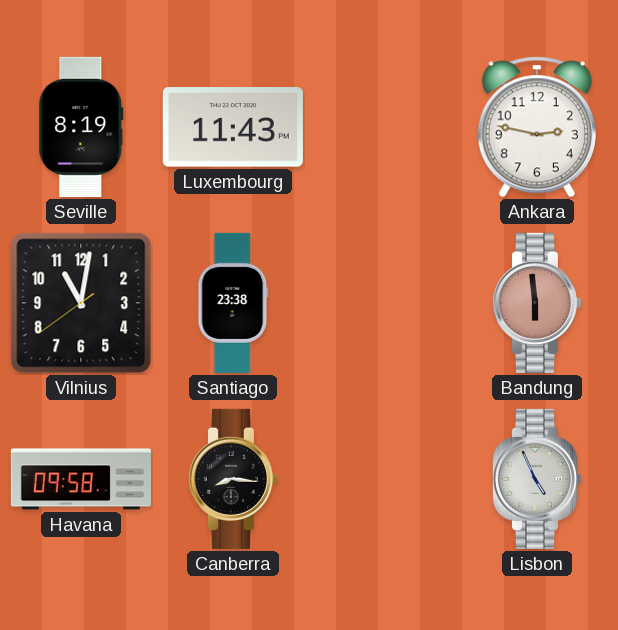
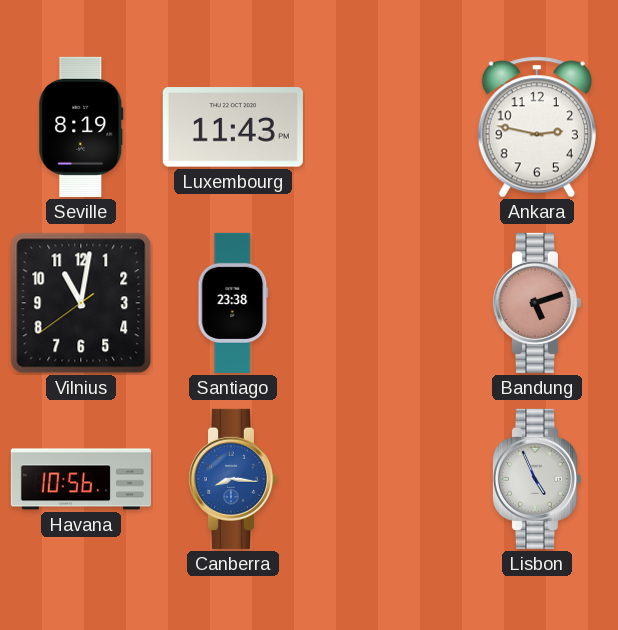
Bandung: 5:59 -> 5:12
Havana: 09:58 -> 10:56
Canberra dial: black -> blue
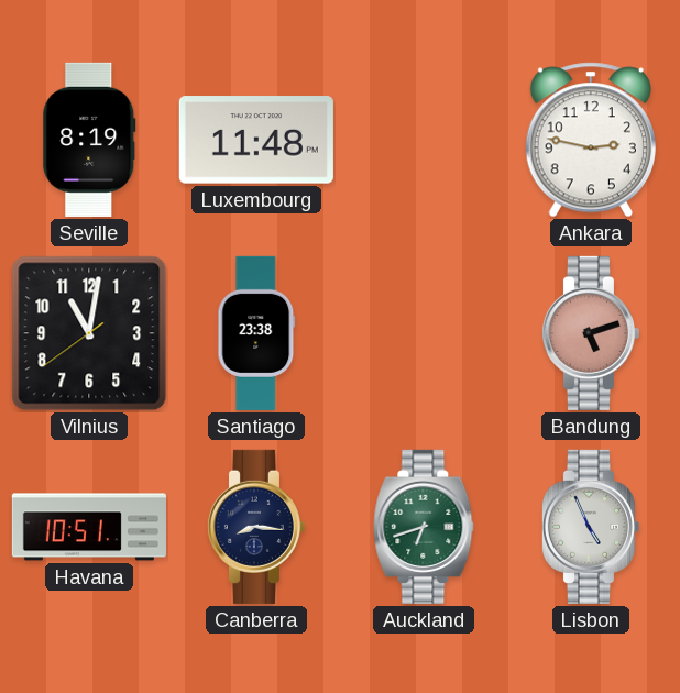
Luxembourg: 11:43 -> 11:48
Havana: 10:56 -> 10:51
Canberra dial: blue -> navy
Auckland: none -> 6:42
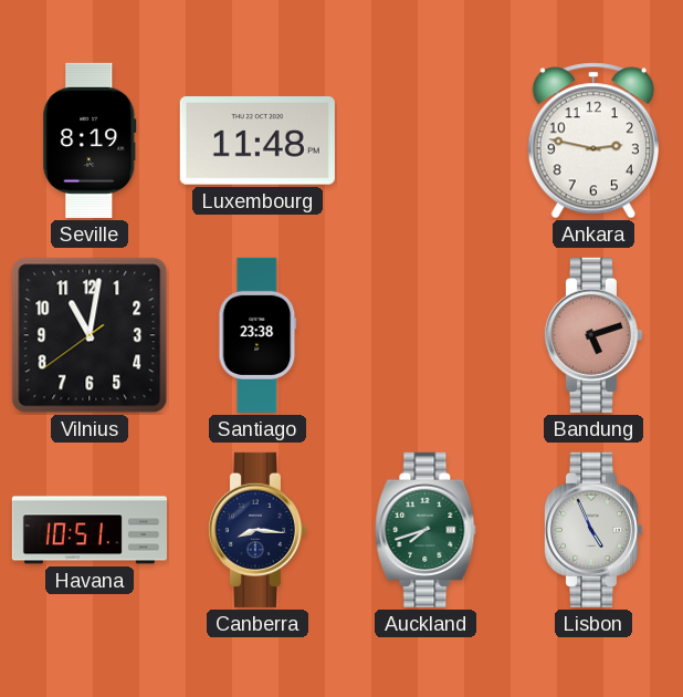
Auckland: 6:42 -> 7:42
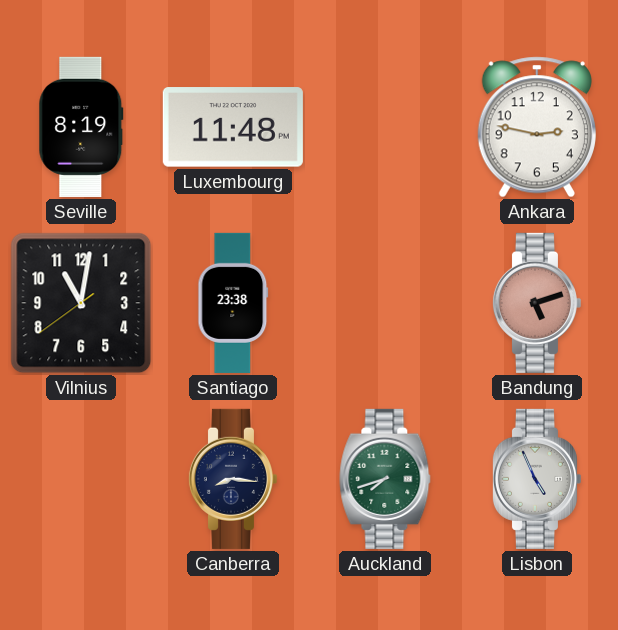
Havana: 10:51 -> none
